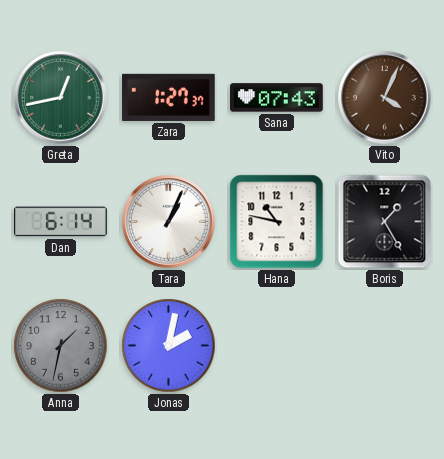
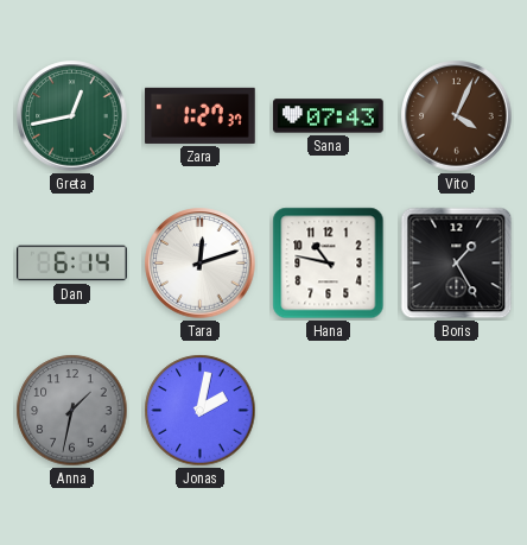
Tara: 1:04 -> 12:12
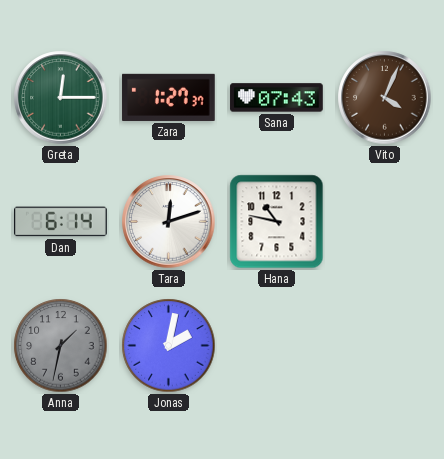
Greta: 12:43 -> 12:15
Boris: 1:25 -> none
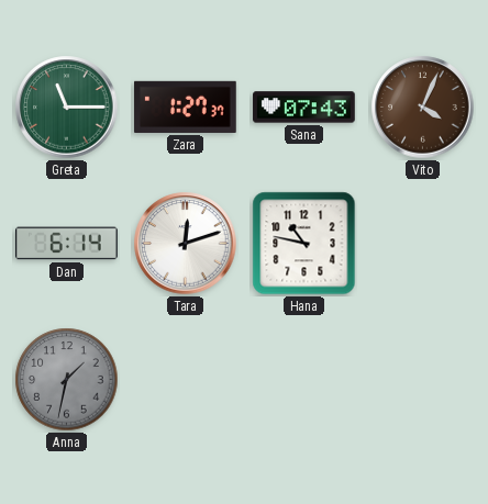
Greta: 12:15 -> 11:15
Jonas: 2:02 -> none
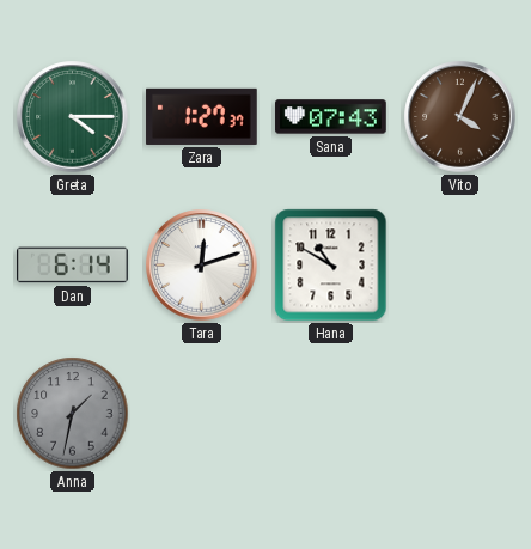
Greta: 11:15 -> 4:15
Hana: 10:47 -> 10:50
